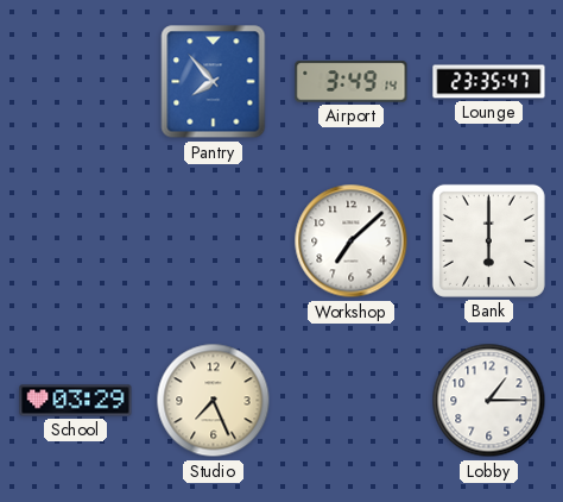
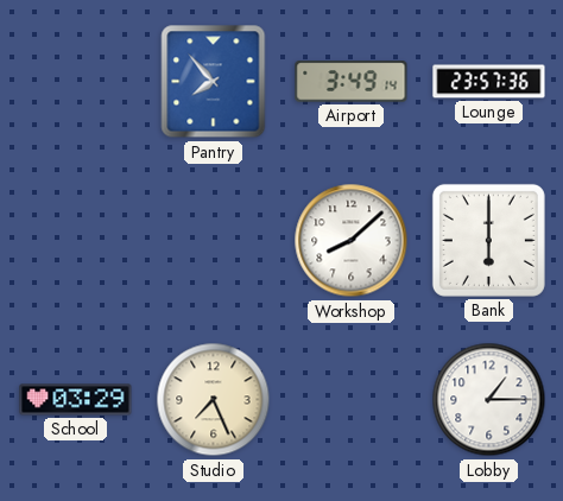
Lounge: 23:35 -> 23:57
Workshop: 7:08 -> 8:08
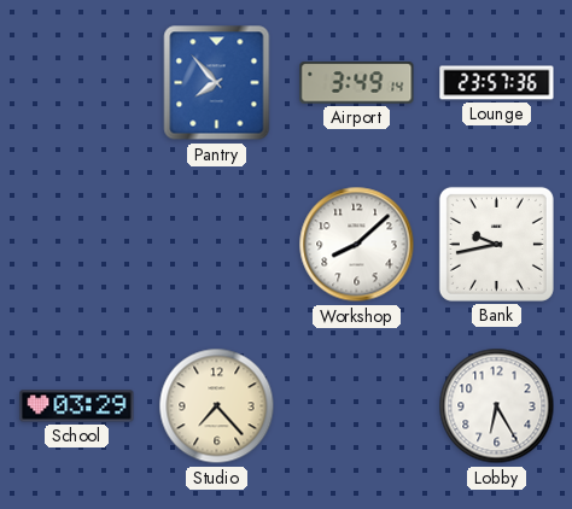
Bank: 6:00 -> 9:43
Studio: 7:26 -> 7:23
Lobby: 1:15 -> 6:25
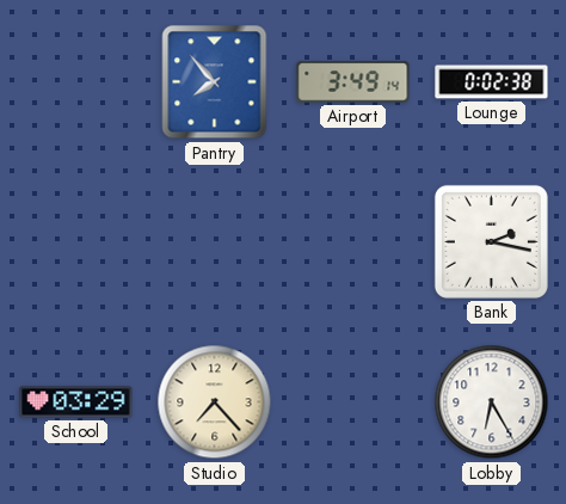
Lounge: 23:57 -> 0:02
Workshop: 8:08 -> none
Bank: 9:43 -> 2:17
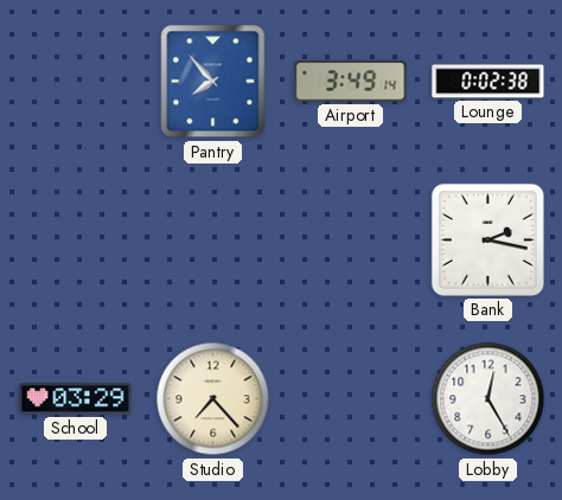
Lobby: 6:25 -> 12:25
